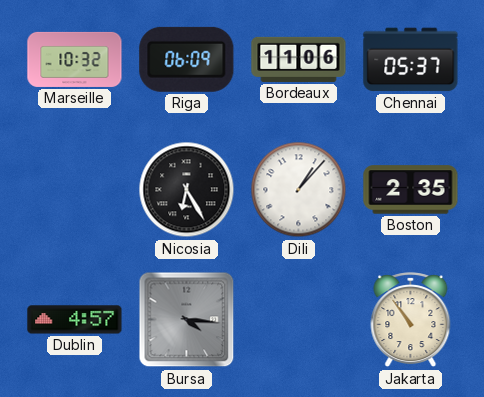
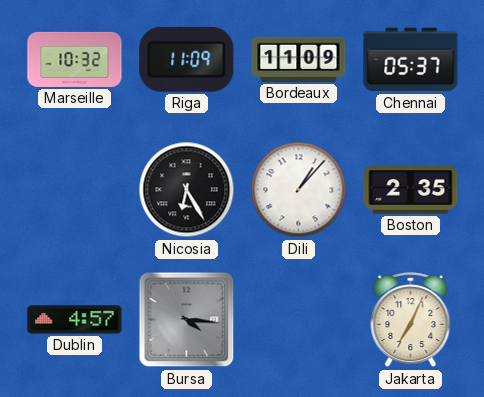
Riga: 06:09 -> 11:09
Bordeaux: 11:06 -> 11:09
Jakarta: 10:54 -> 7:04
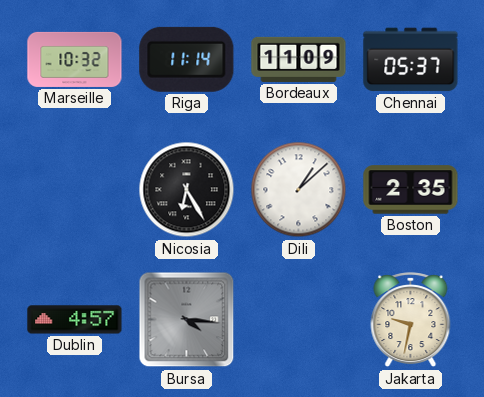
Riga: 11:09 -> 11:14
Dili: 1:07 -> 1:08
Jakarta: 7:04 -> 9:32
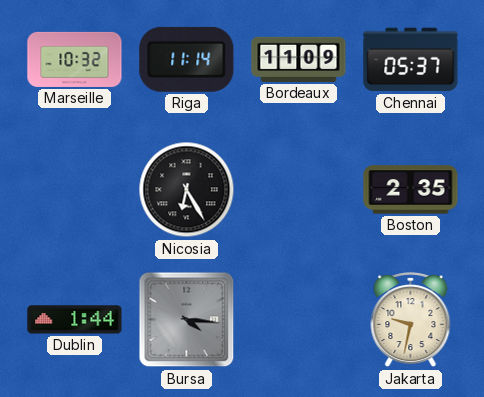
Dili: 1:08 -> none
Dublin: 4:57 -> 1:44
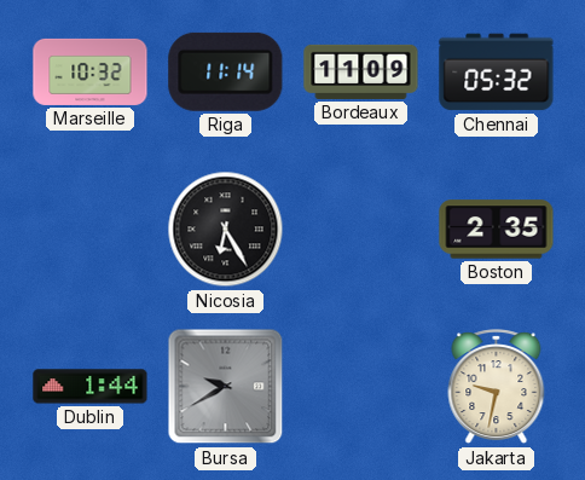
Chennai: 05:37 -> 05:32
Bursa: 4:16 -> 9:40
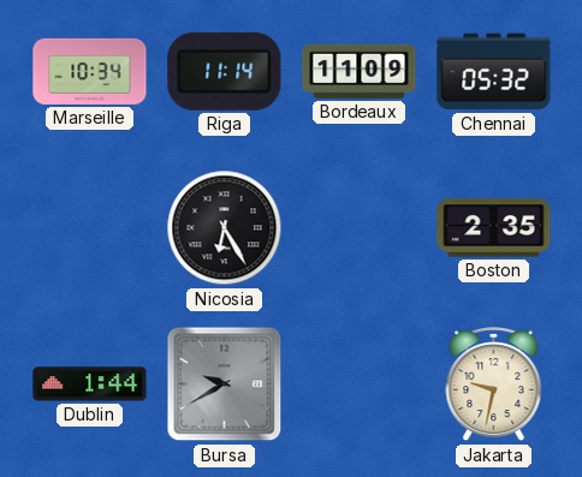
Marseille: 10:32 -> 10:34
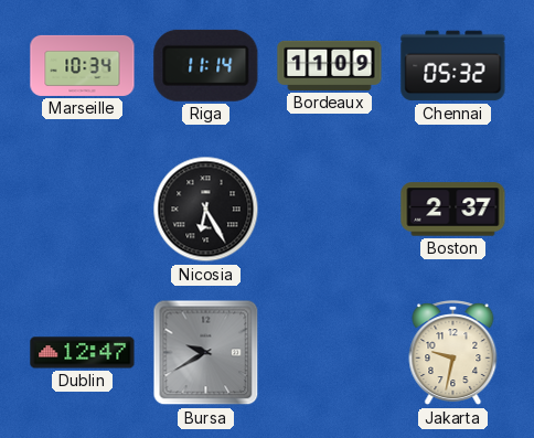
Boston: 2:35 -> 2:37
Dublin: 1:44 -> 12:47
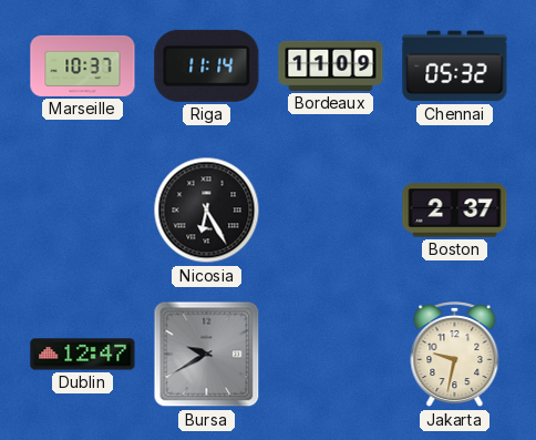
Marseille: 10:34 -> 10:37
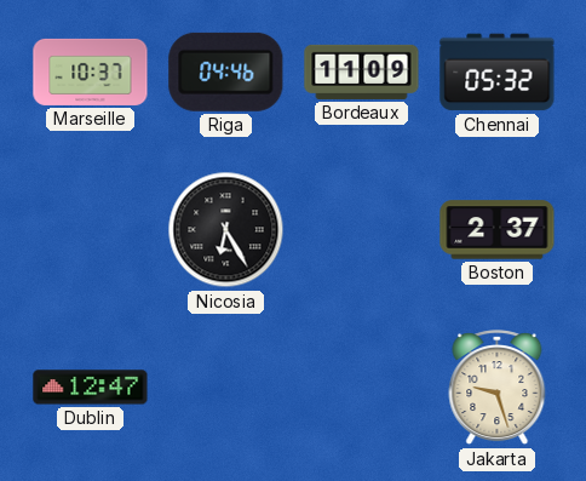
Riga: 11:14 -> 04:46
Bursa: 9:40 -> none
Jakarta: 9:32 -> 9:27
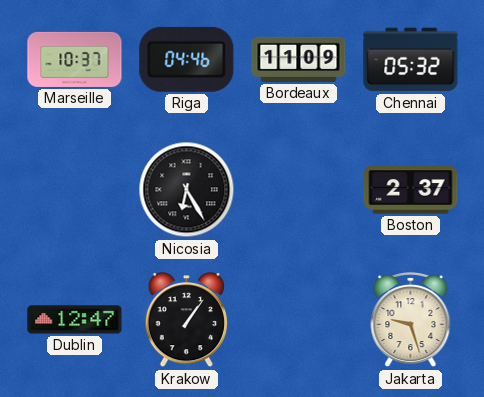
Krakow: none -> 1:06
